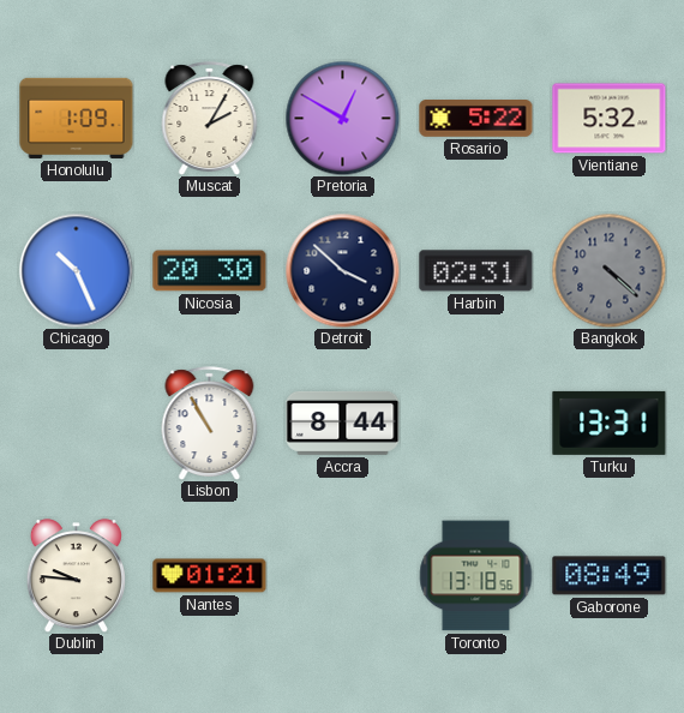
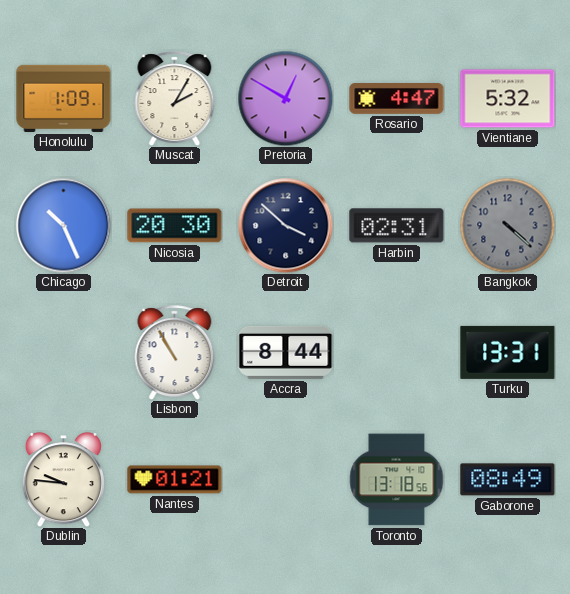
Rosario: 5:22 -> 4:47
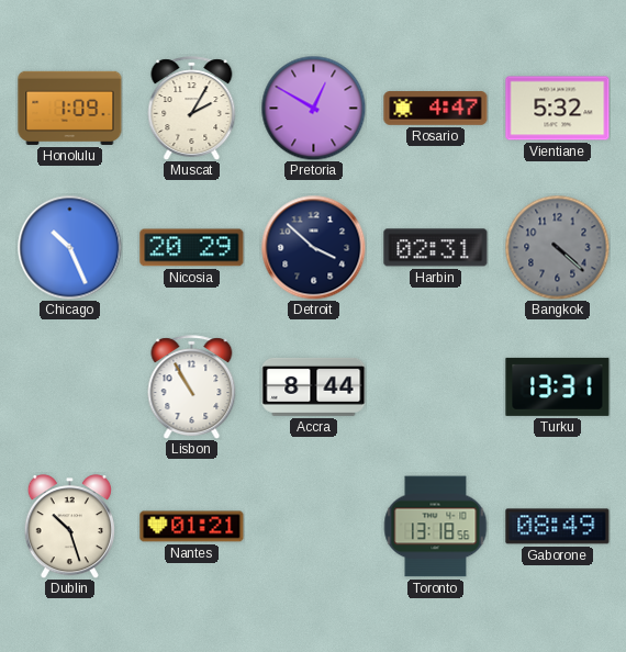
Nicosia: 20:30 -> 20:29
Dublin: 9:46 -> 10:27
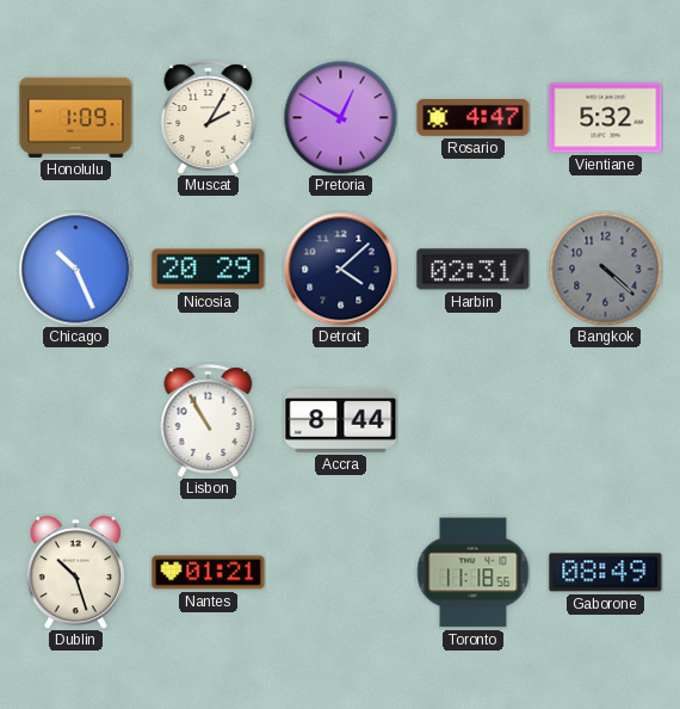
Detroit: 3:52 -> 4:08
Turku: 13:31 -> none
Toronto: 13:18 -> 11:18
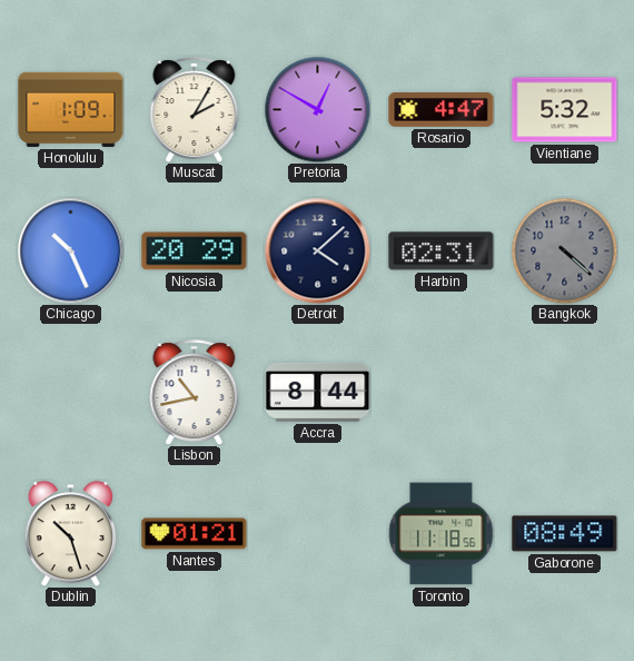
Lisbon: 10:55 -> 10:43
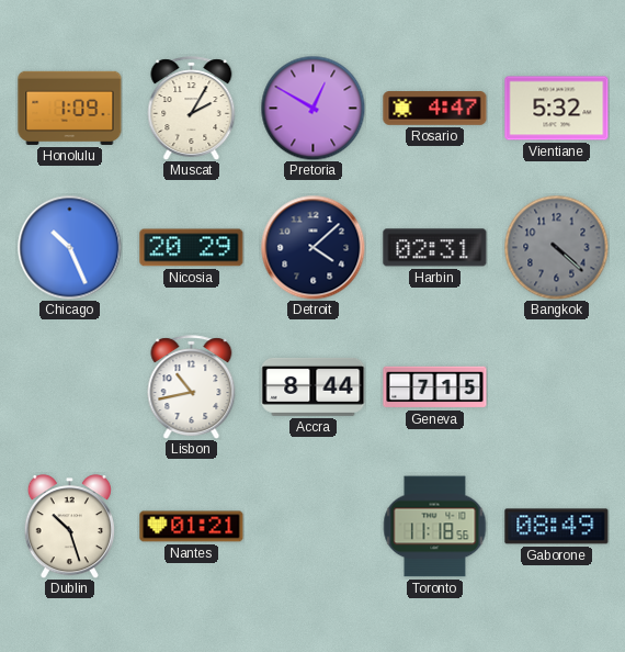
Geneva: none -> 7:15
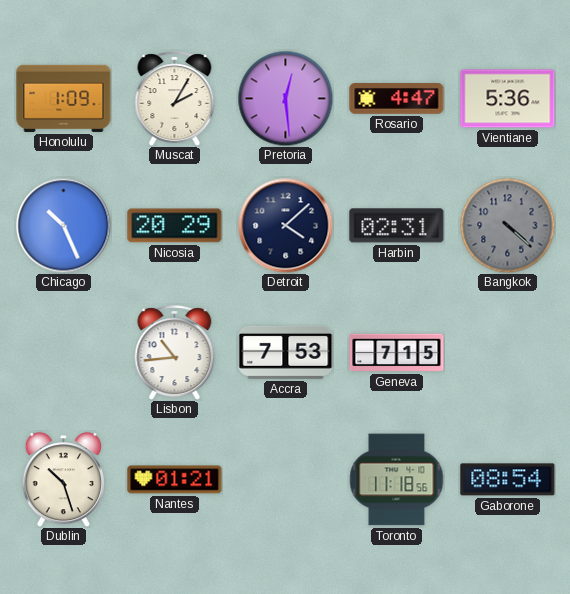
Pretoria: 12:50 -> 12:29
Vientiane: 5:32 -> 5:36
Lisbon: 10:43 -> 10:44
Accra: 8:44 -> 7:53
Gaborone: 08:49 -> 08:54
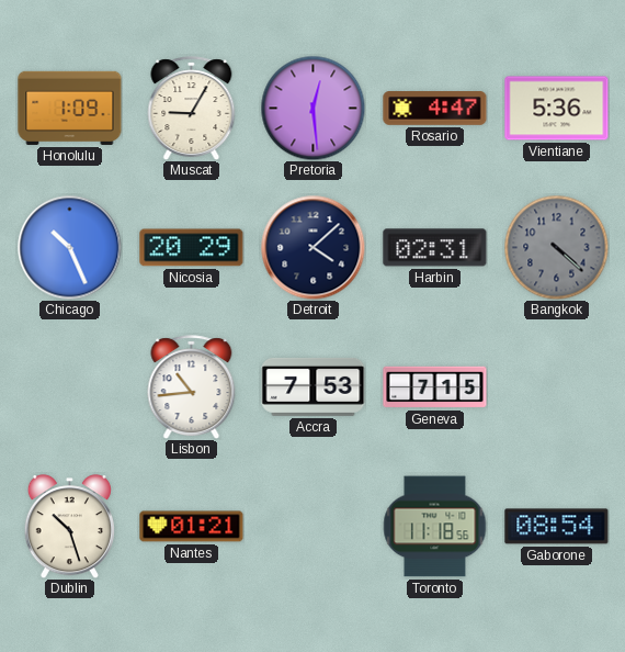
Muscat: 2:05 -> 9:05
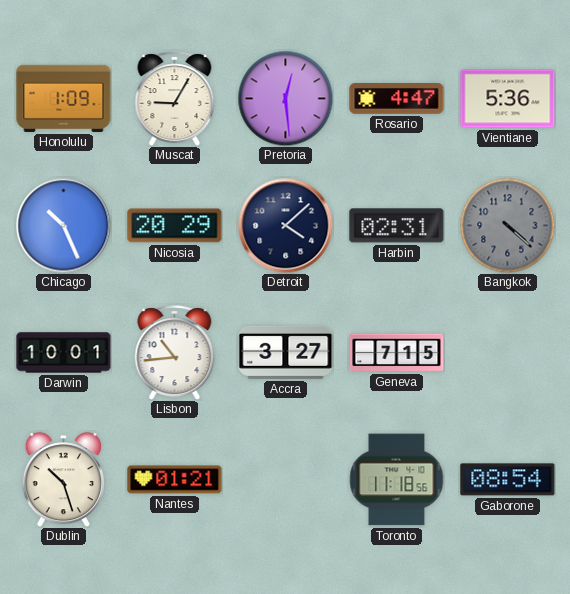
Darwin: none -> 10:01
Accra: 7:53 -> 3:27
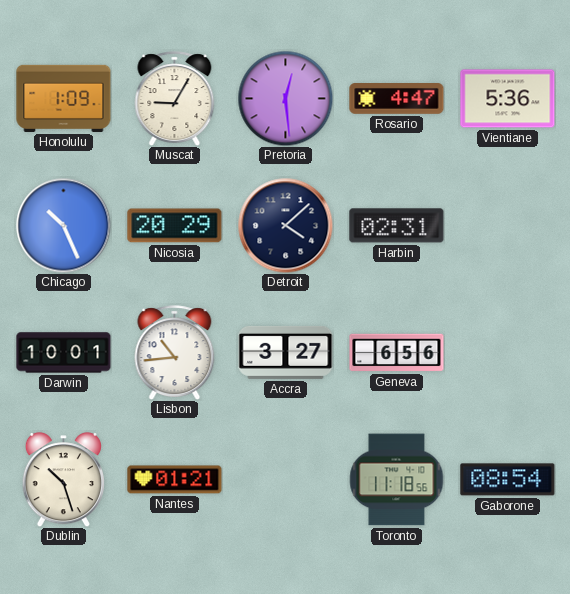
Bangkok: 4:22 -> none
Geneva: 7:15 -> 6:56
